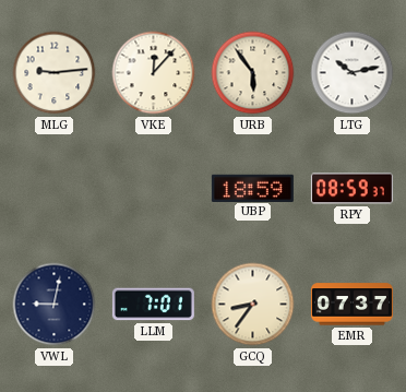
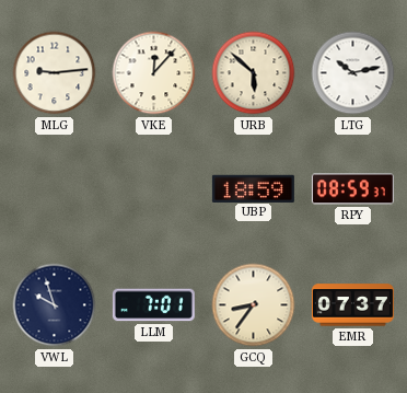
URB: 5:54 -> 5:52
VWL: 9:02 -> 9:57
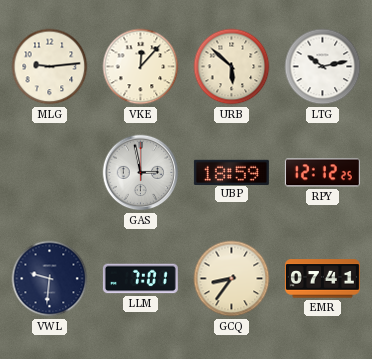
GAS: none -> 2:58
RPY: 08:59 -> 12:12
VWL: 9:57 -> 9:31
EMR: 07:37 -> 07:41
